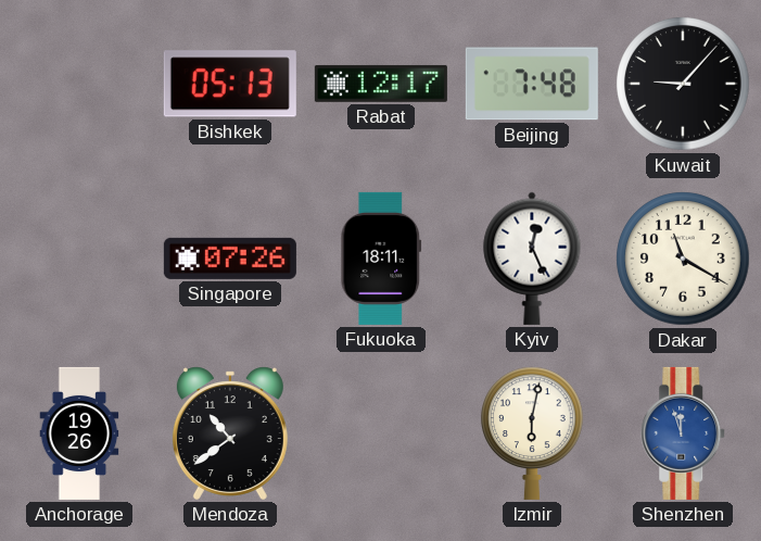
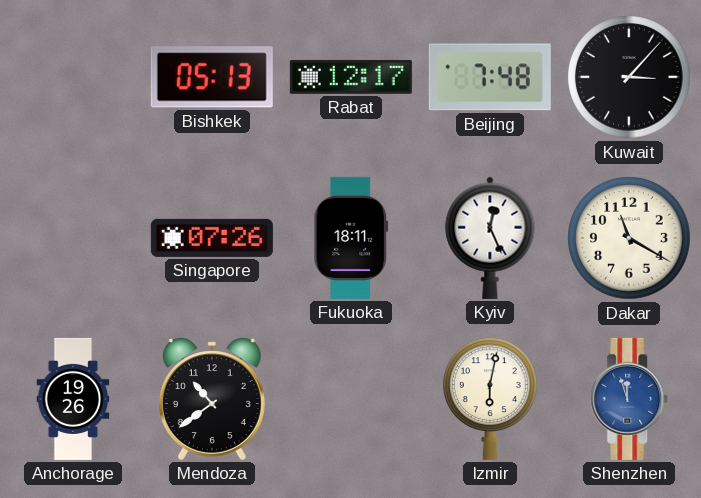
Kuwait: 9:07 -> 3:07
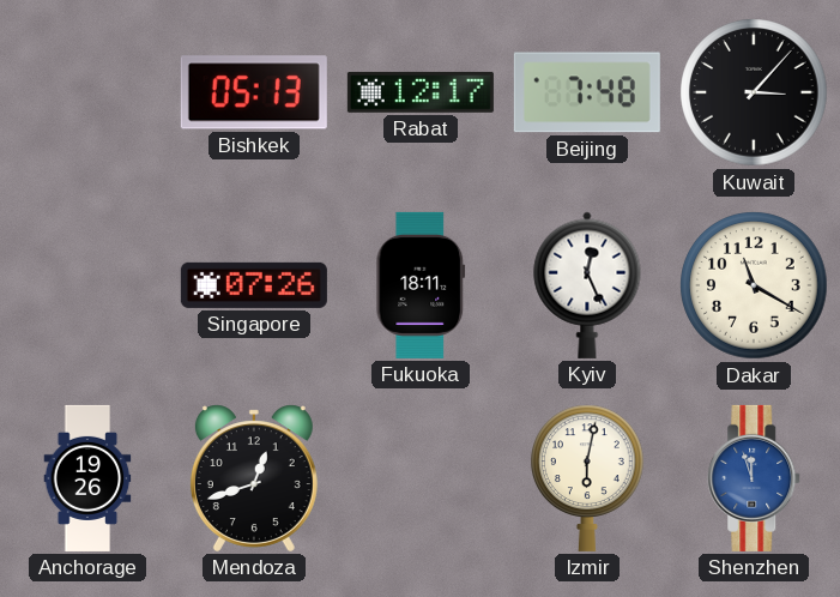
Mendoza: 10:39 -> 12:42
